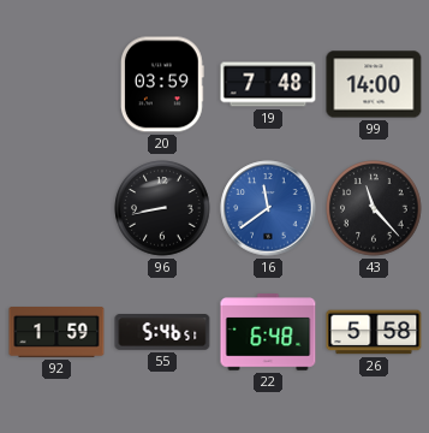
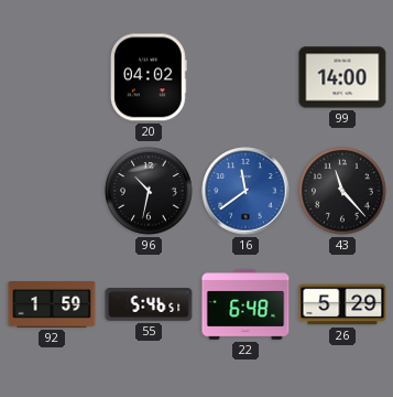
20: 03:59 -> 04:02
19: 7:48 -> none
96: 8:43 -> 10:32
26: 5:58 -> 5:29
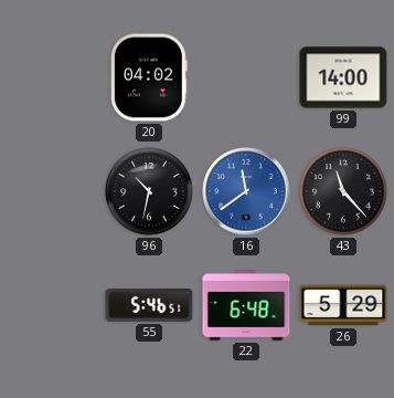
92: 1:59 -> none
